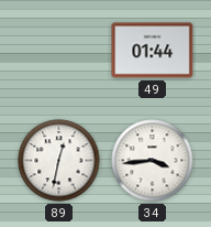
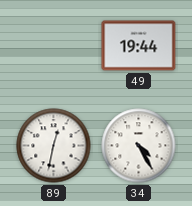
49: 01:44 -> 19:44
34: 3:44 -> 4:25
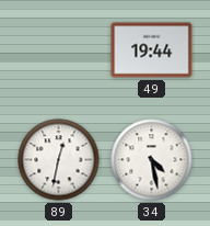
34: 4:25 -> 4:28
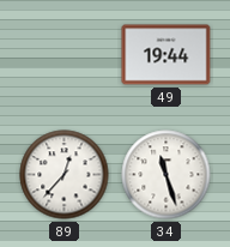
89: 12:32 -> 12:37
34: 4:28 -> 11:27
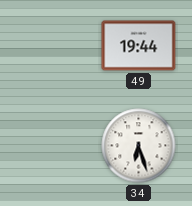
89: 12:37 -> none
34: 11:27 -> 6:27
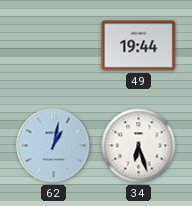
62: none -> 1:02
